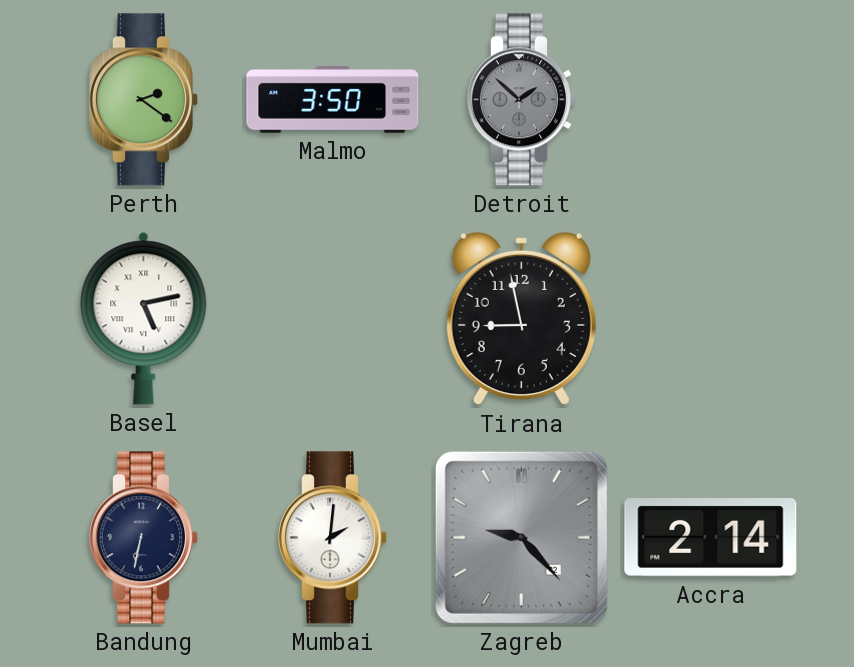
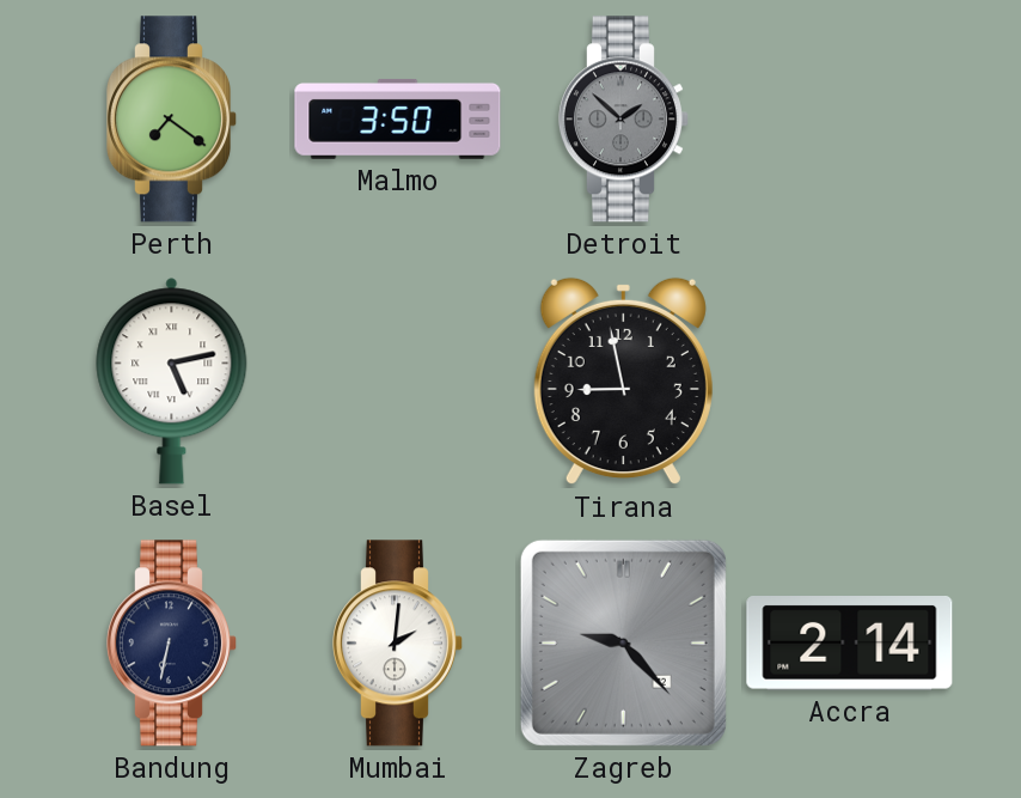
Perth: 2:21 -> 7:21
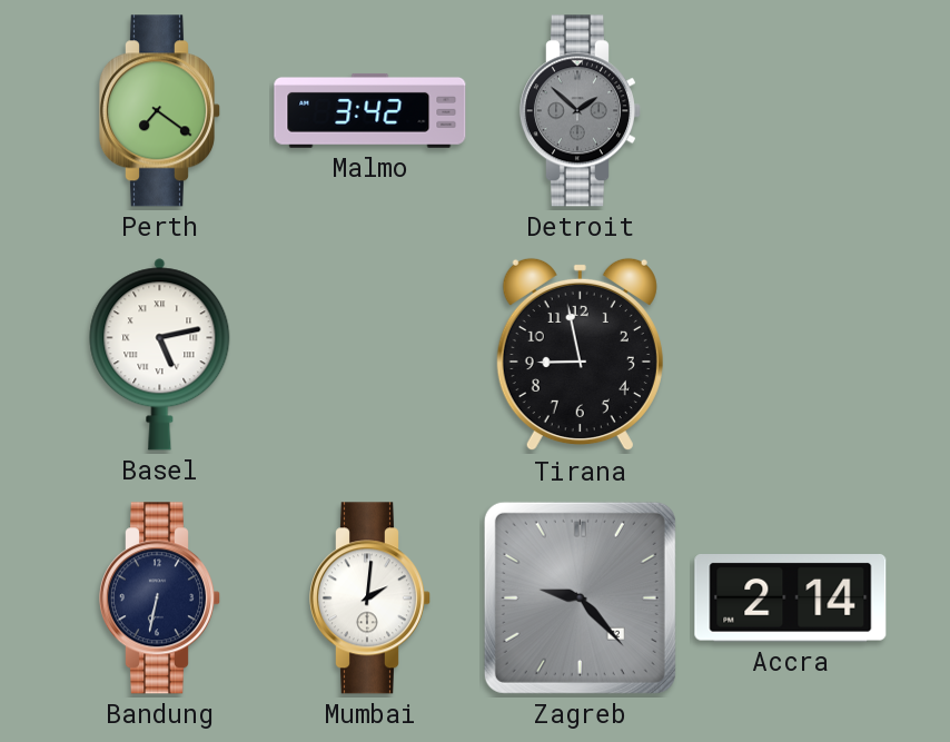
Malmo: 3:50 -> 3:42
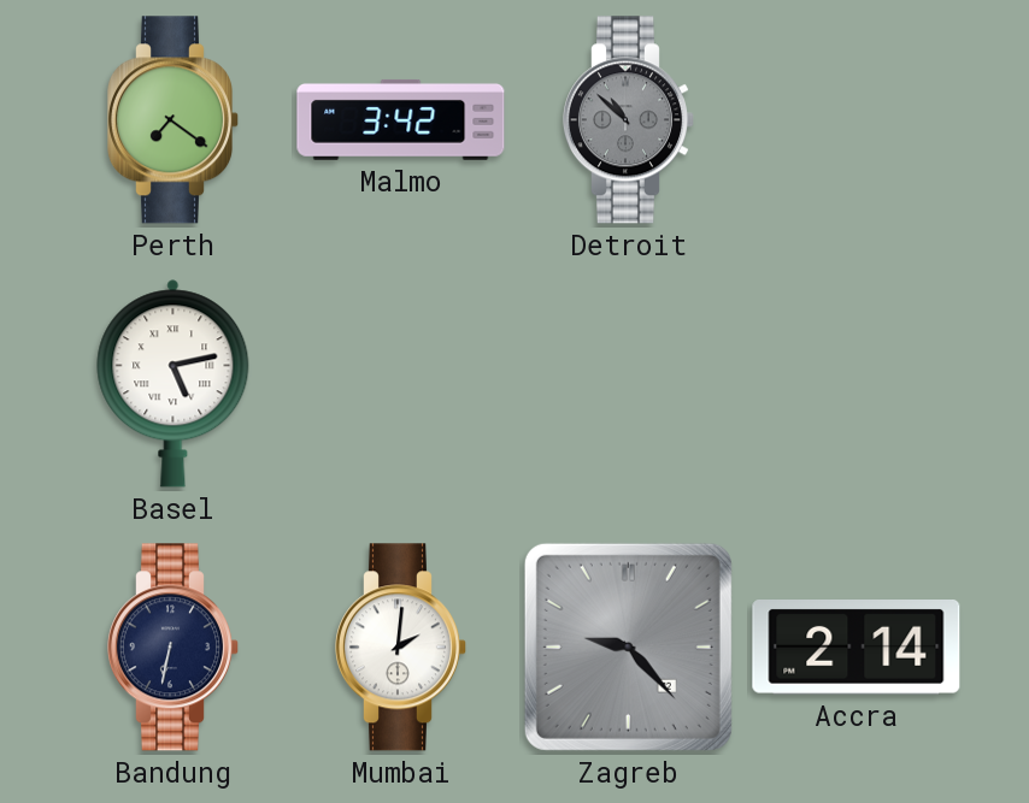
Detroit: 1:52 -> 10:52
Tirana: 8:58 -> none
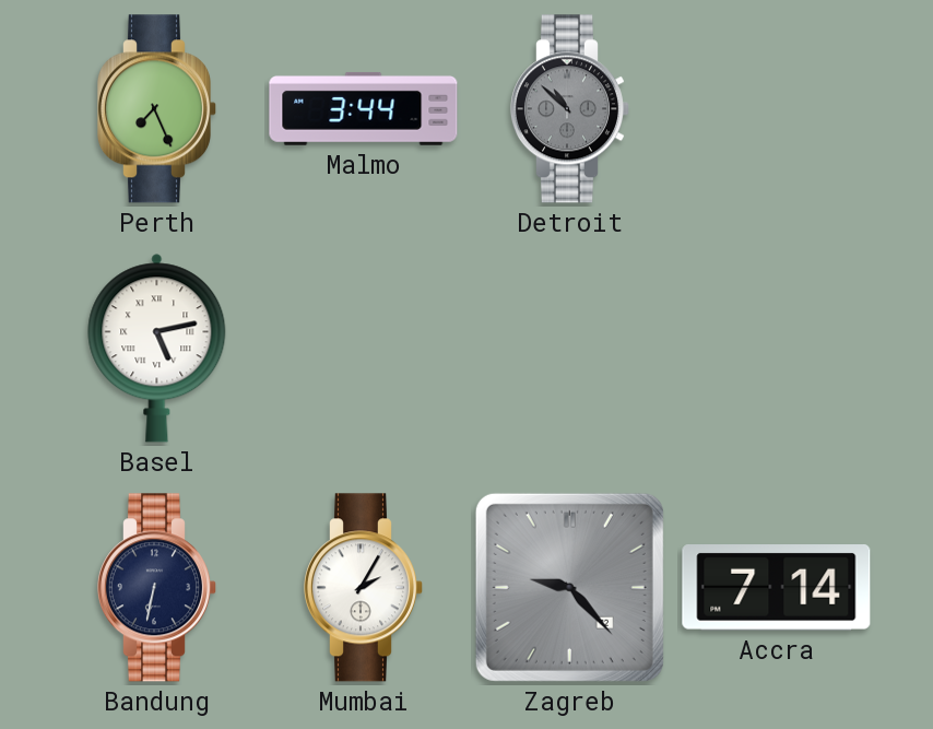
Perth: 7:21 -> 7:26
Malmo: 3:42 -> 3:44
Mumbai: 2:01 -> 2:05
Accra: 2:14 -> 7:14
